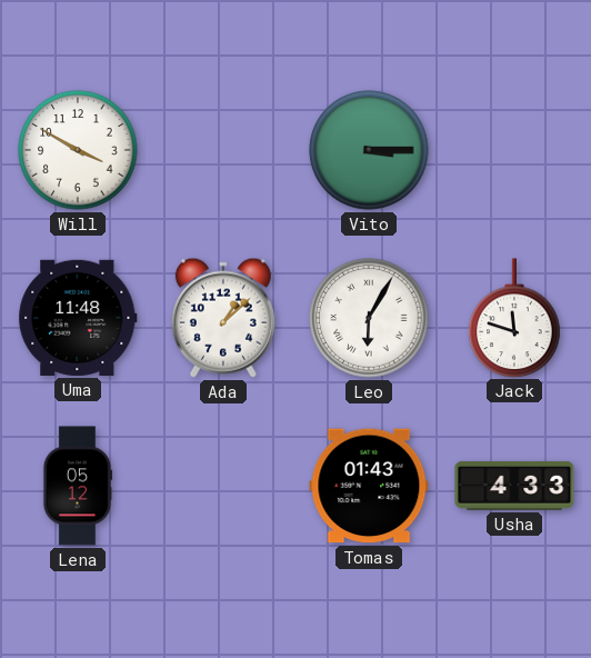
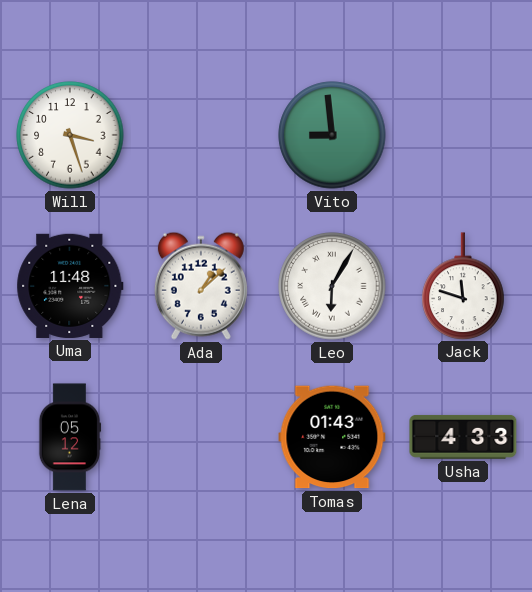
Will: 3:50 -> 3:27
Vito: 3:15 -> 8:59
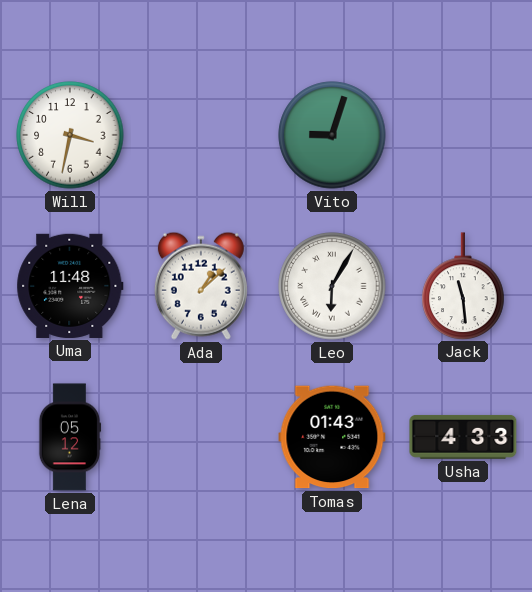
Will: 3:27 -> 3:32
Vito: 8:59 -> 9:03
Jack: 11:48 -> 11:29
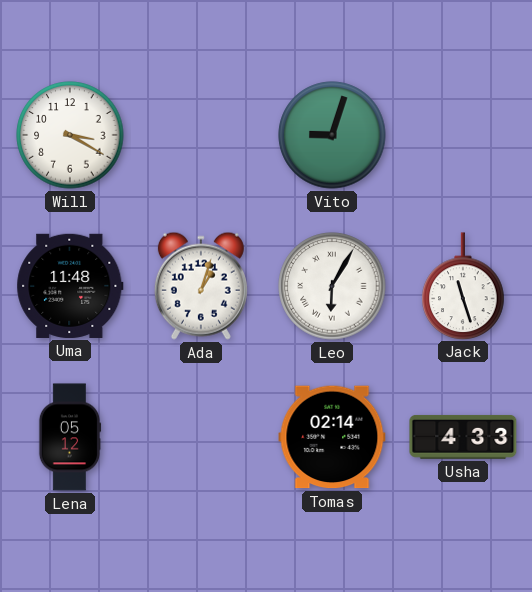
Will: 3:32 -> 3:20
Ada: 1:08 -> 1:03
Jack: 11:29 -> 11:27
Tomas: 01:43 -> 02:14
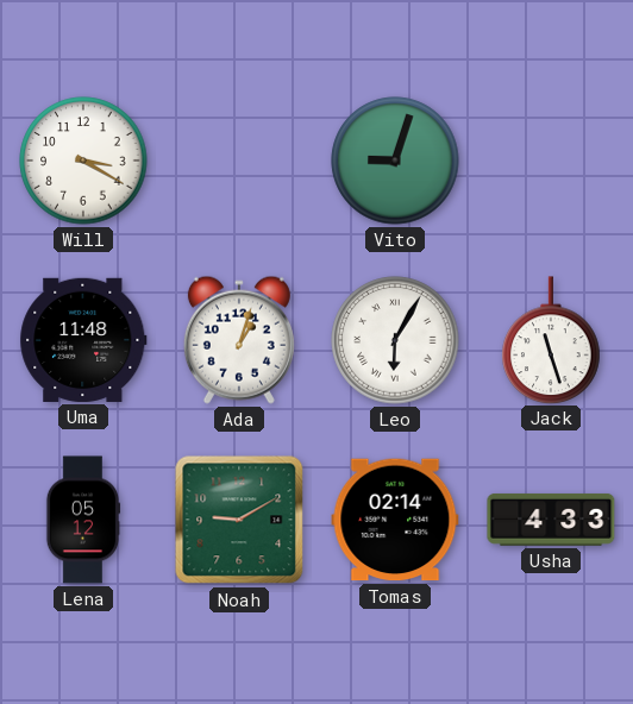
Noah: none -> 9:10
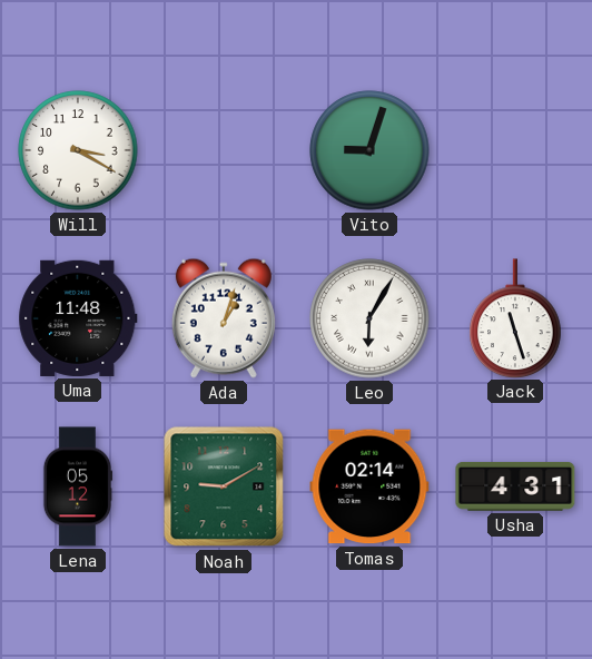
Usha: 4:33 -> 4:31
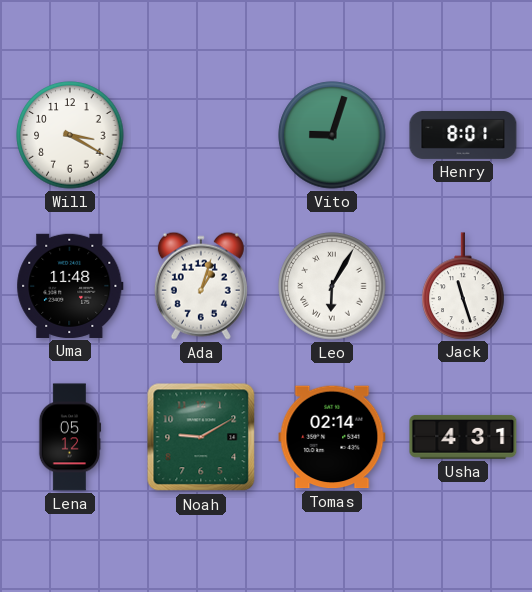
Henry: none -> 8:01
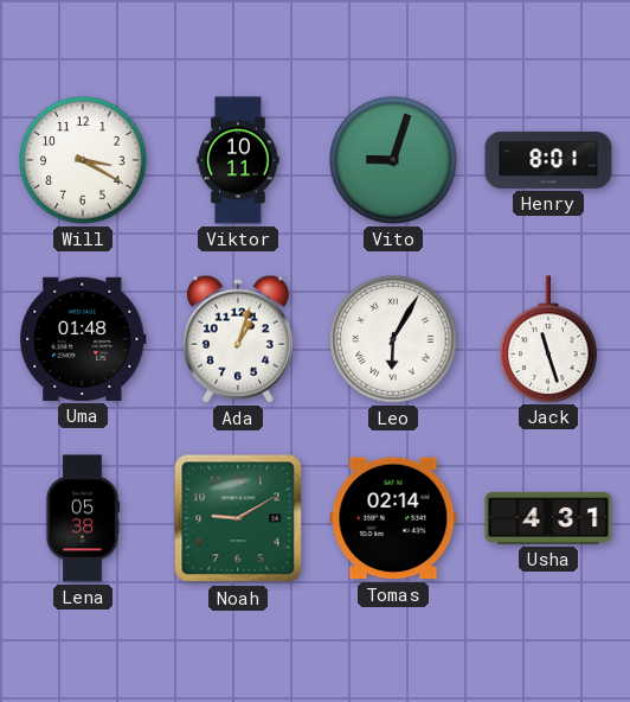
Viktor: none -> 10:11
Uma: 11:48 -> 01:48
Lena: 05:12 -> 05:38
